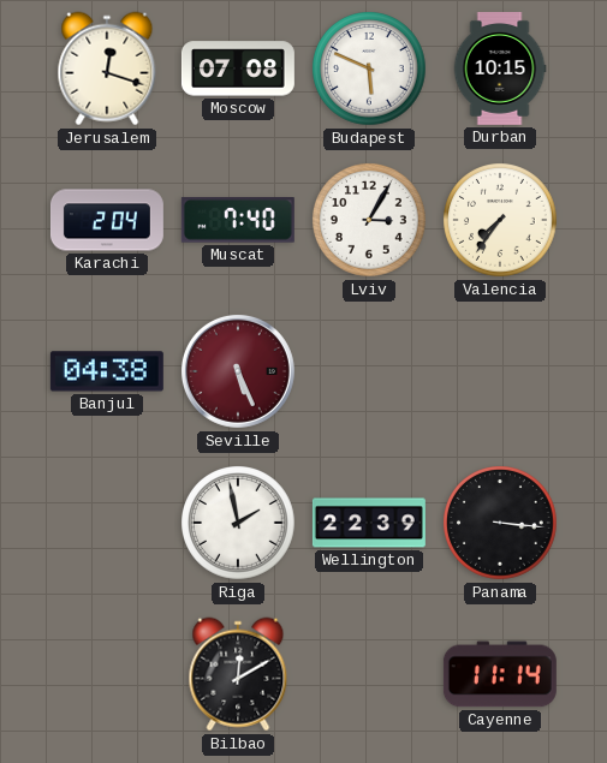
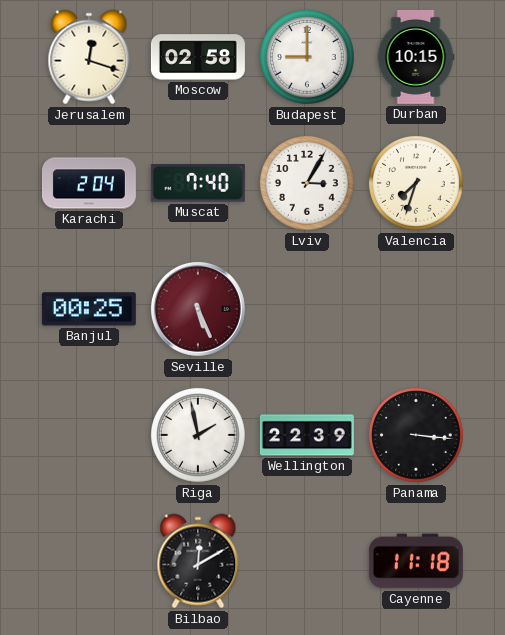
Moscow: 07:08 -> 02:58
Budapest: 5:49 -> 9:00
Valencia: 7:36 -> 7:33
Banjul: 04:38 -> 00:25
Cayenne: 11:14 -> 11:18
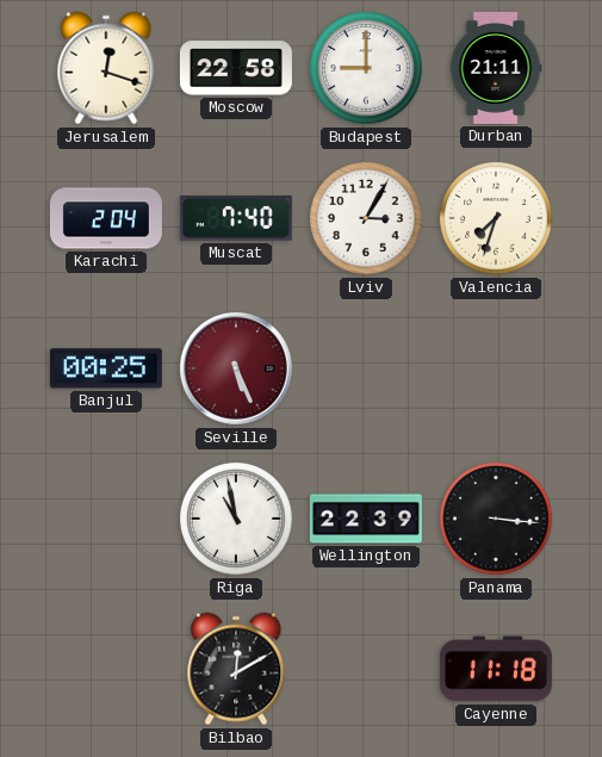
Moscow: 02:58 -> 22:58
Durban: 10:15 -> 21:11
Riga: 1:58 -> 10:58
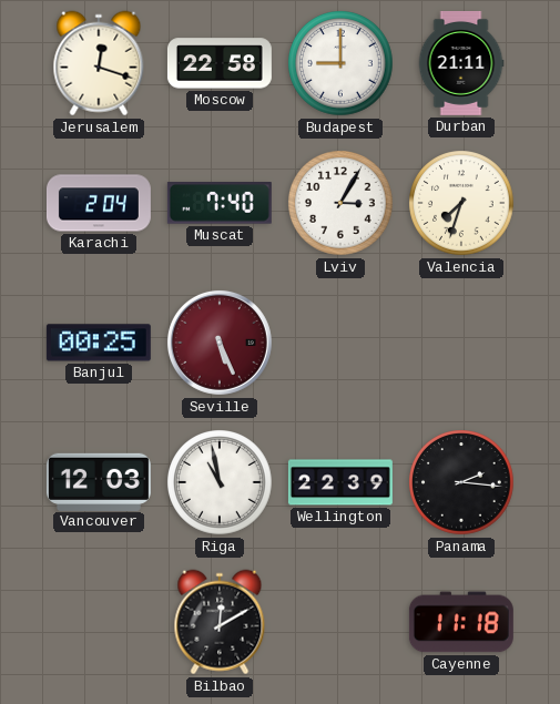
Vancouver: none -> 12:03
Panama: 3:16 -> 2:16
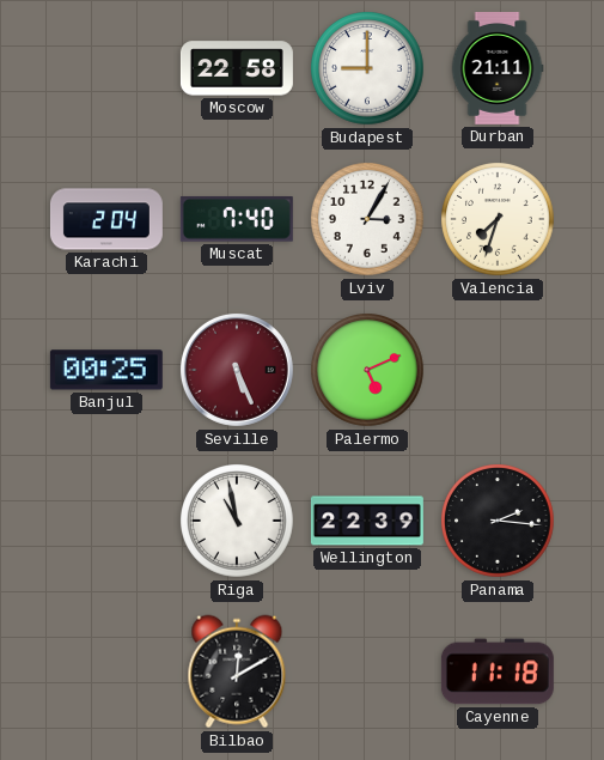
Jerusalem: 12:18 -> none
Palermo: none -> 5:11
Vancouver: 12:03 -> none
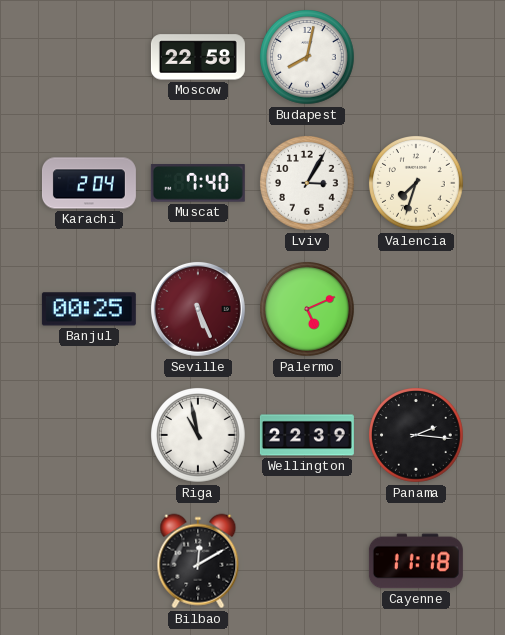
Budapest: 9:00 -> 8:02
Durban: 21:11 -> none
